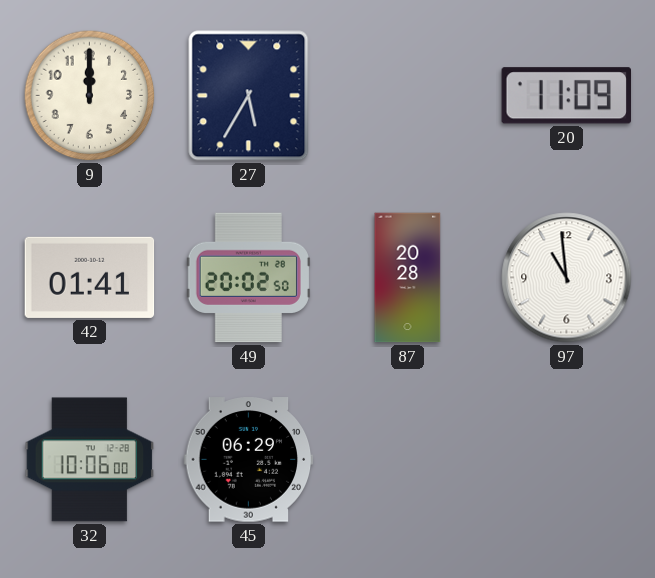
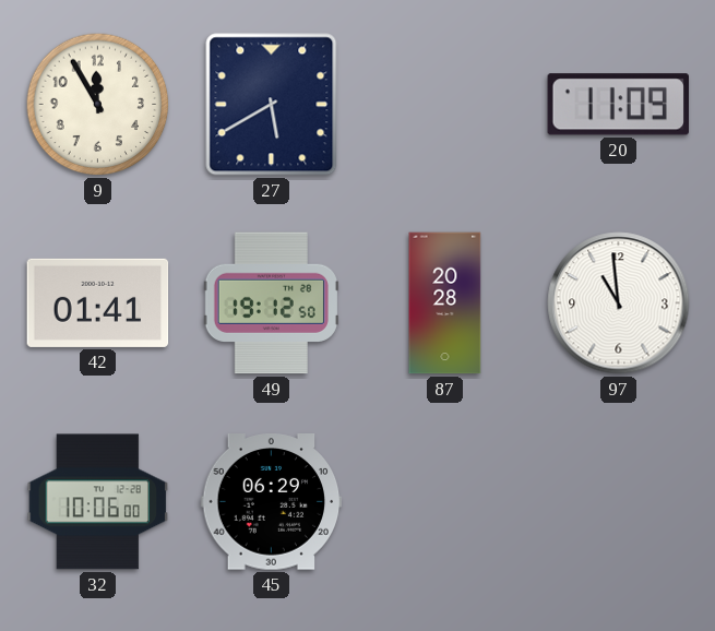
9: 12:00 -> 11:55
27: 5:35 -> 5:40
49: 20:02 -> 19:12
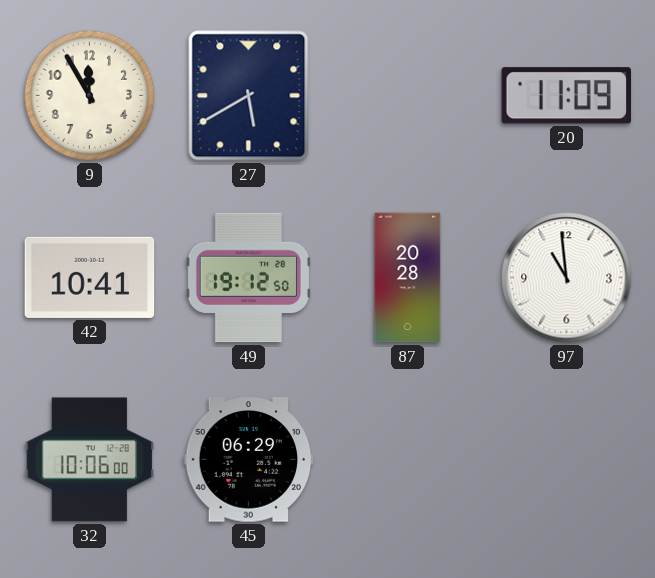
42: 01:41 -> 10:41
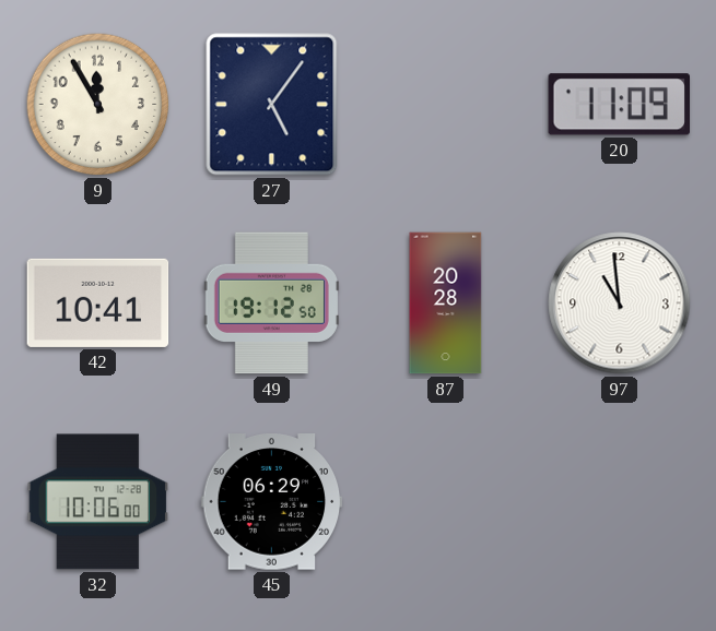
27: 5:40 -> 5:06
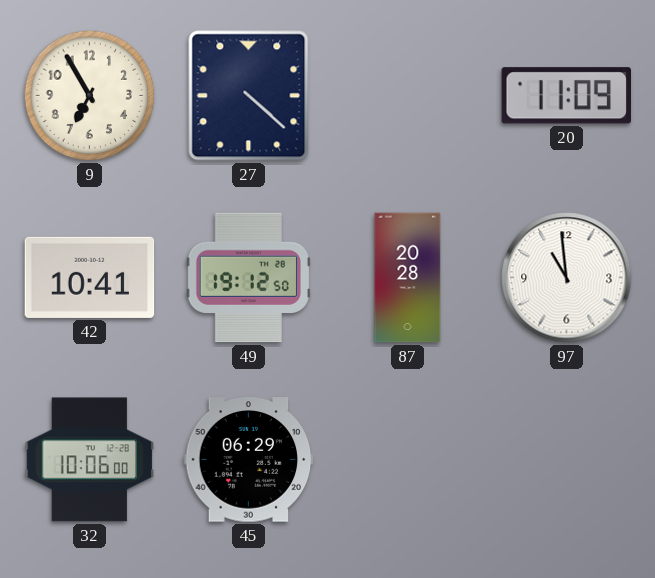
9: 11:55 -> 6:55
27: 5:06 -> 4:22
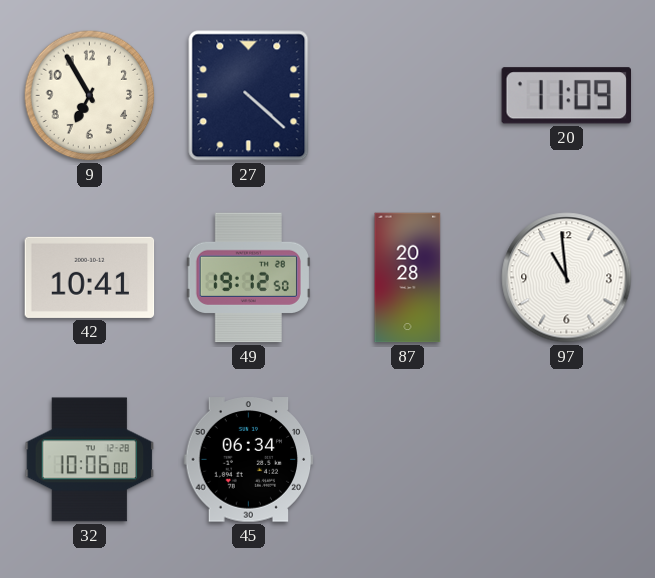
45: 06:29 -> 06:34
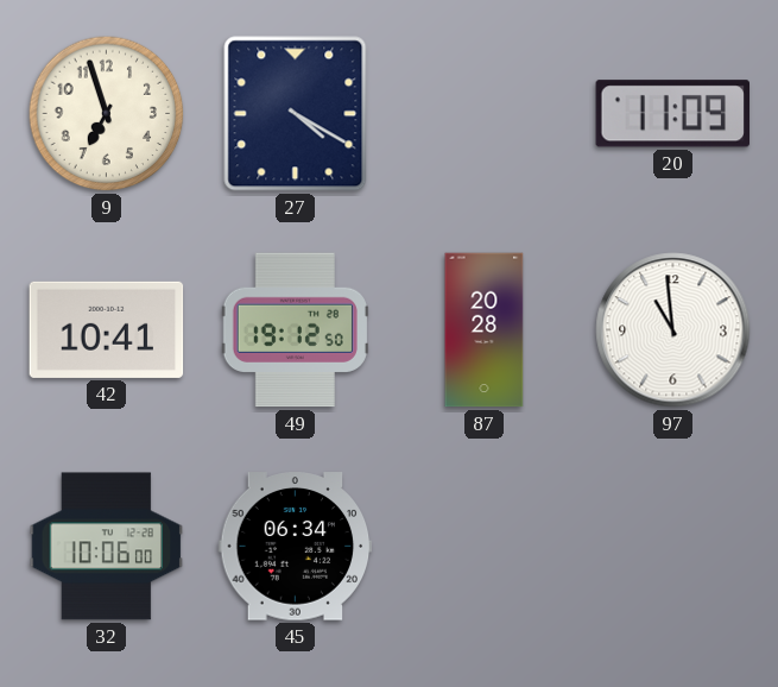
9: 6:55 -> 6:57
27: 4:22 -> 4:20
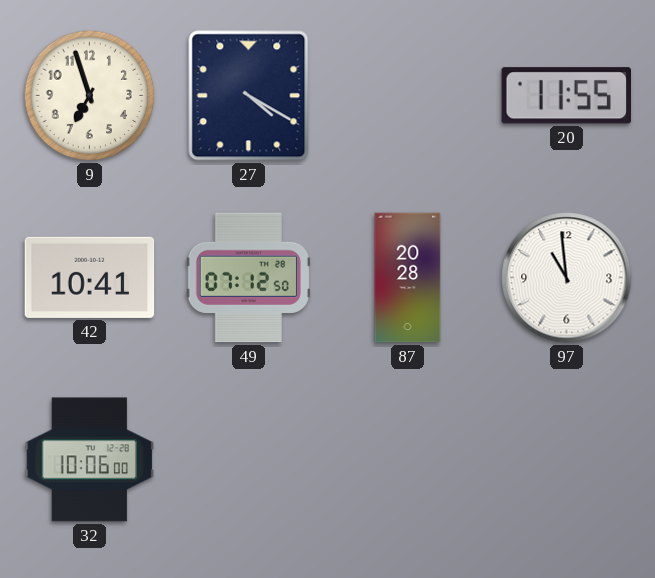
20: 11:09 -> 11:55
49: 19:12 -> 07:12
45: 06:34 -> none
